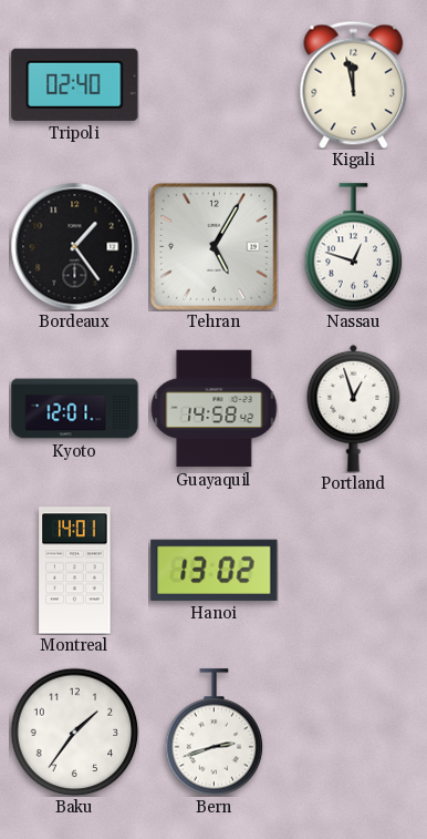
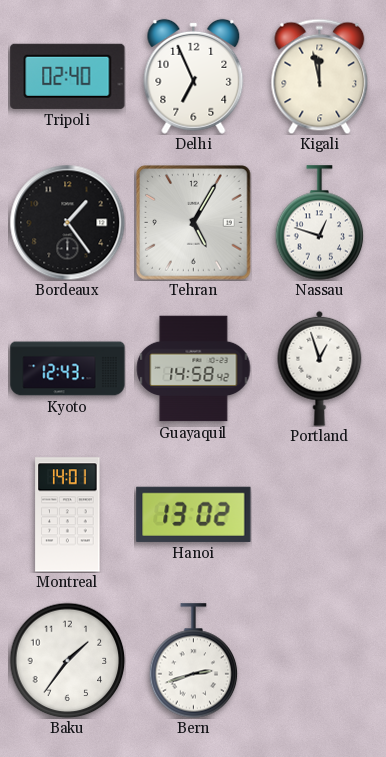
Delhi: none -> 6:56
Kyoto: 12:01 -> 12:43
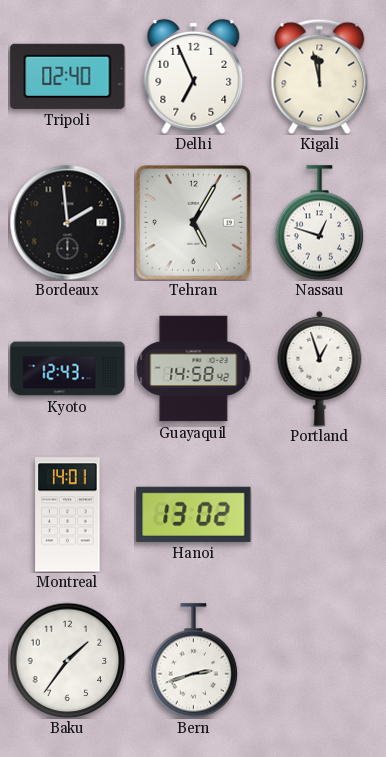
Bordeaux: 1:24 -> 1:59
